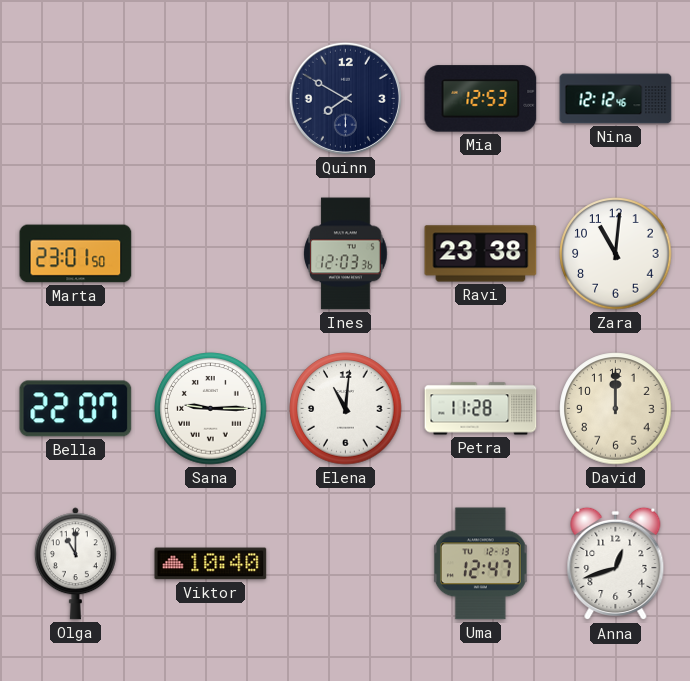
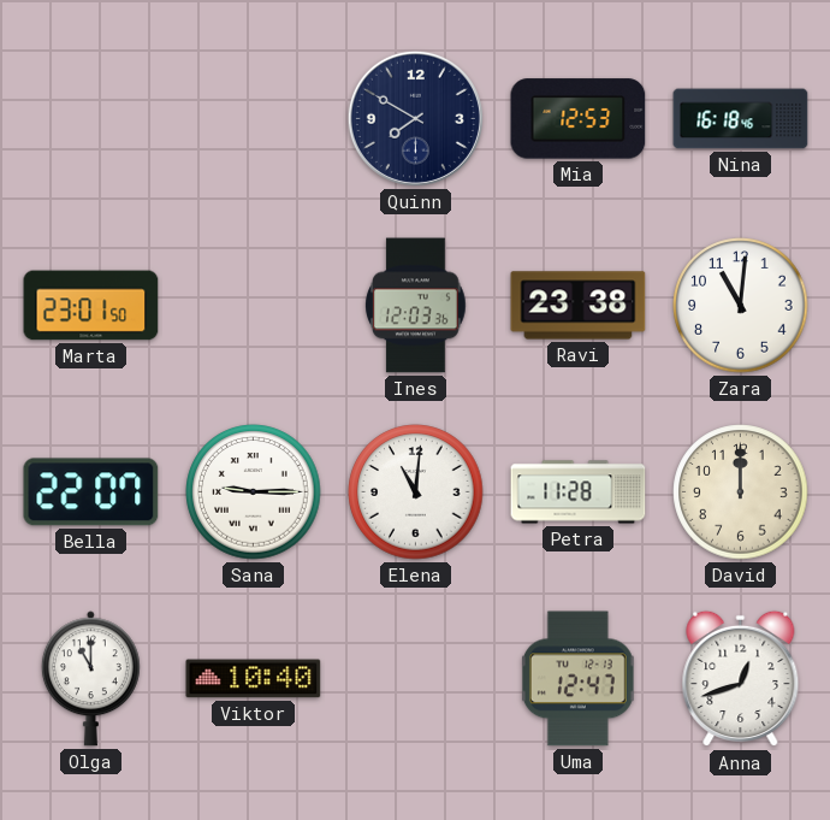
Nina: 12:12 -> 16:18
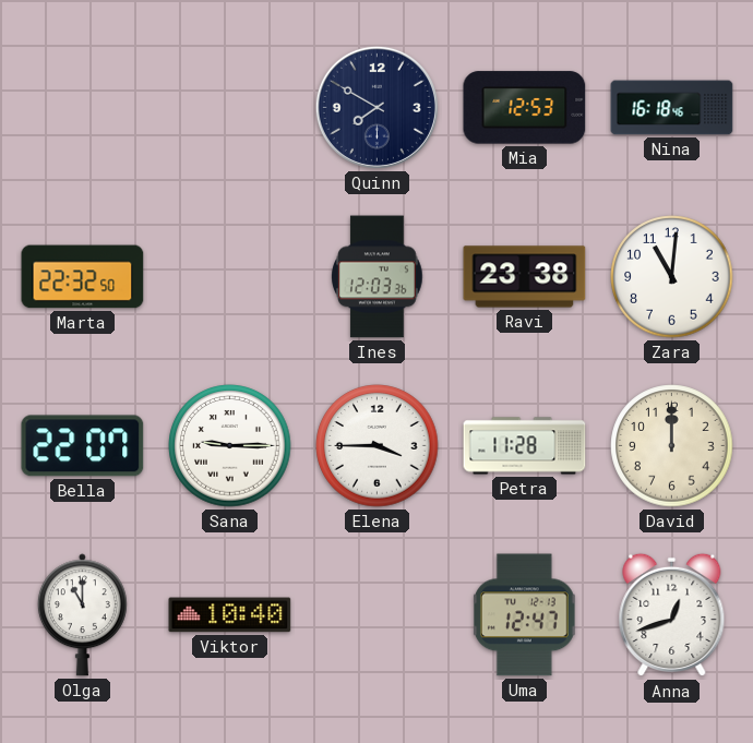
Marta: 23:01 -> 22:32
Elena: 11:01 -> 3:45
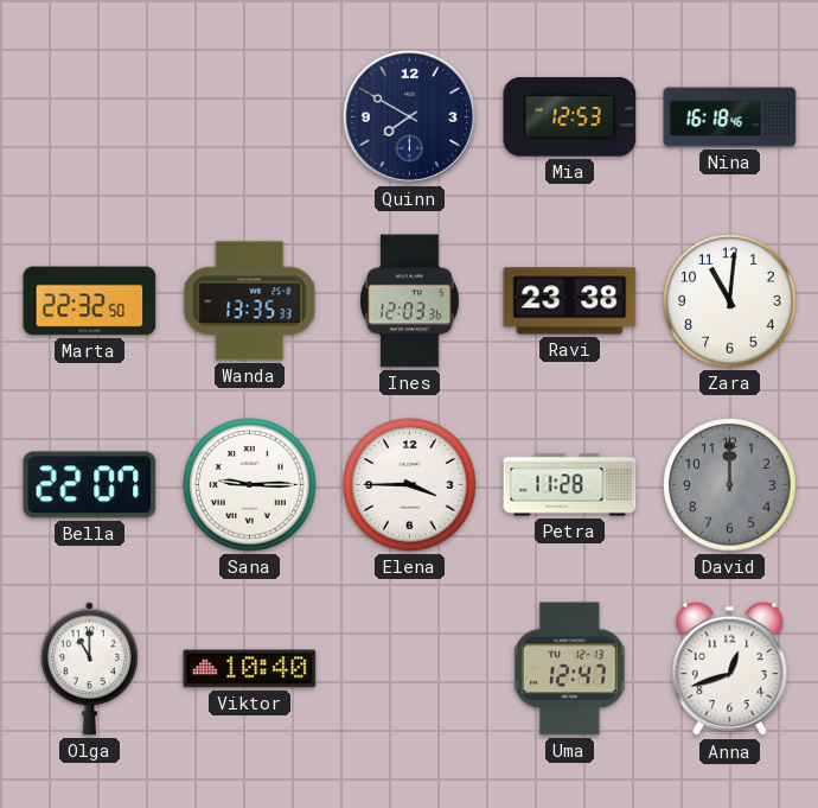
Wanda: none -> 13:35
David dial: cream -> grey
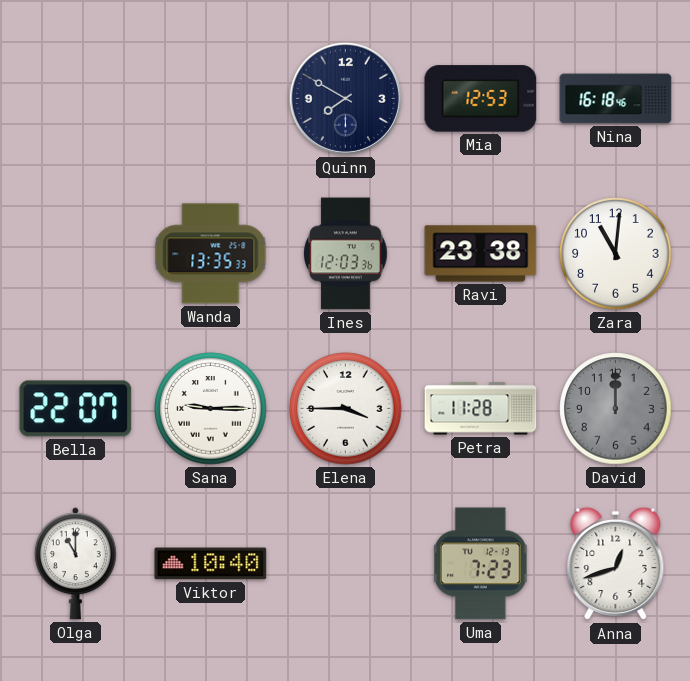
Marta: 22:32 -> none
Uma: 12:47 -> 7:23
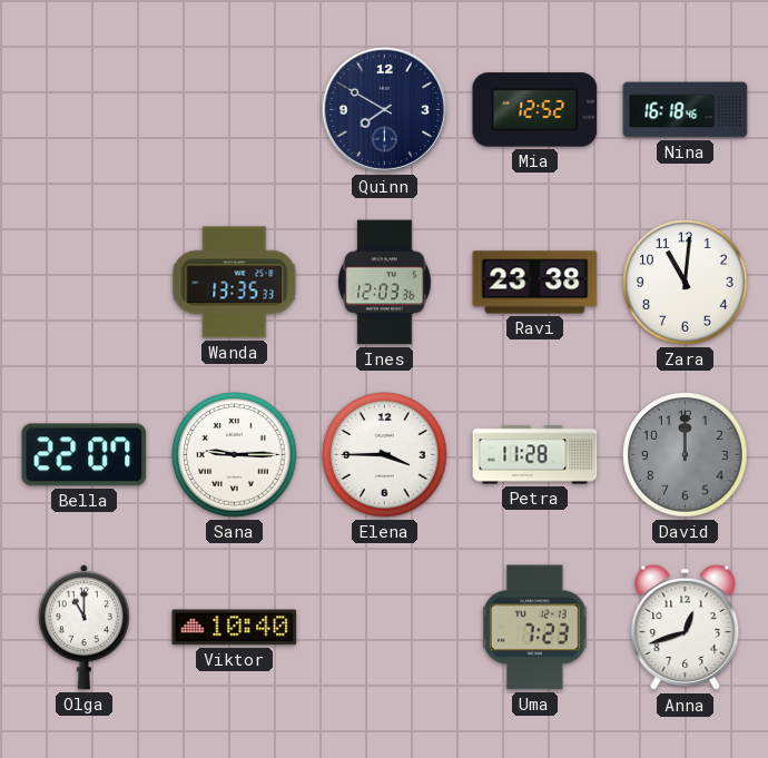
Mia: 12:53 -> 12:52
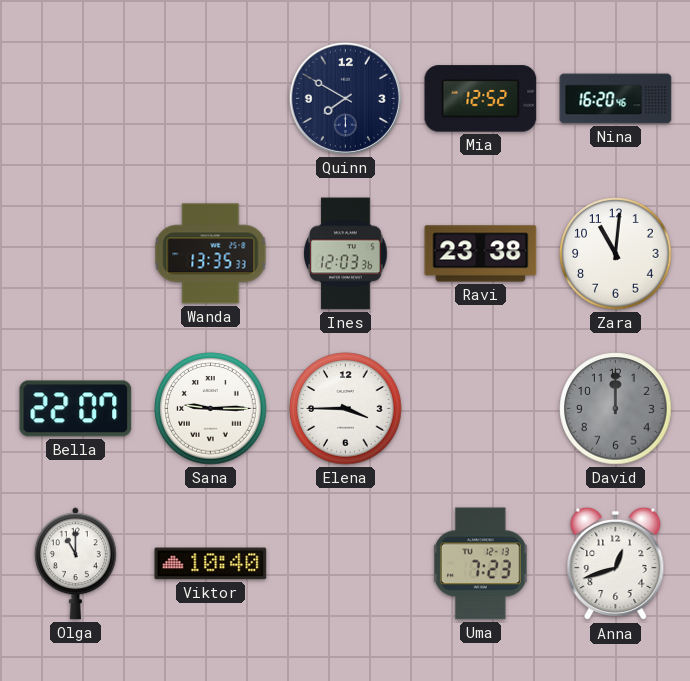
Nina: 16:18 -> 16:20
Petra: 11:28 -> none
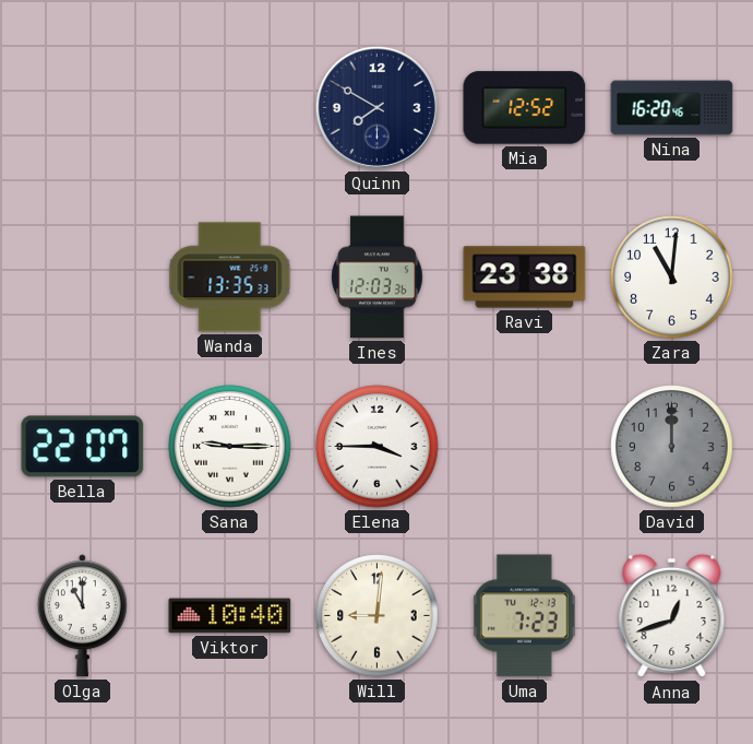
Will: none -> 9:01
